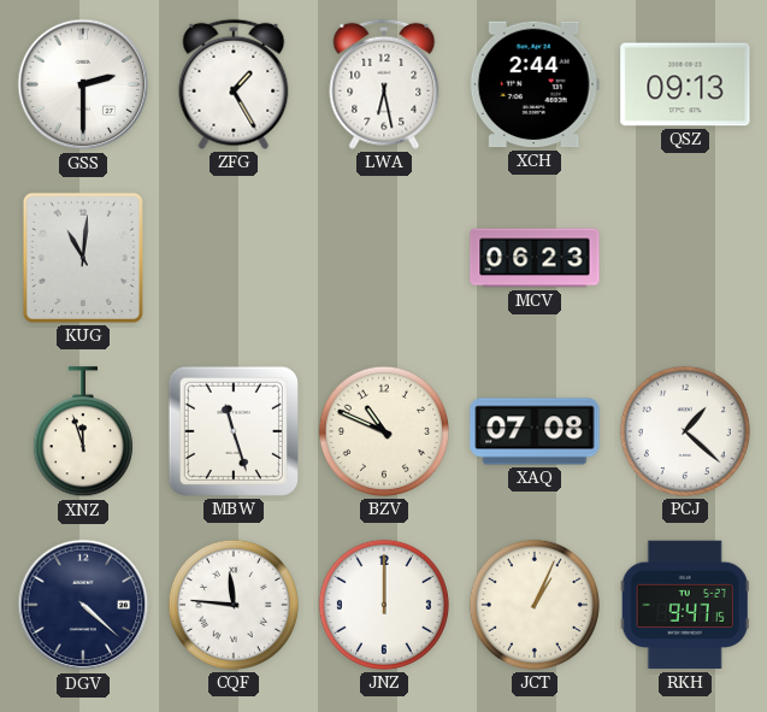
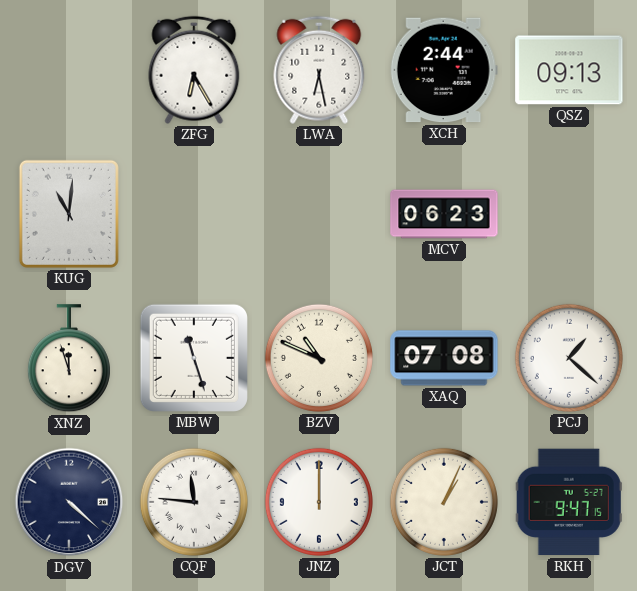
GSS: 2:30 -> none
ZFG: 1:25 -> 6:25
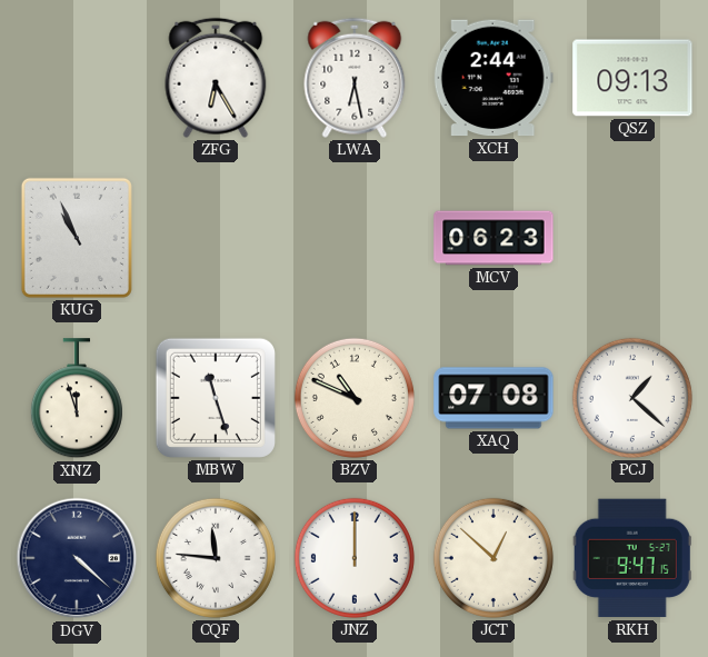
KUG: 11:01 -> 10:56
JCT: 1:04 -> 12:52
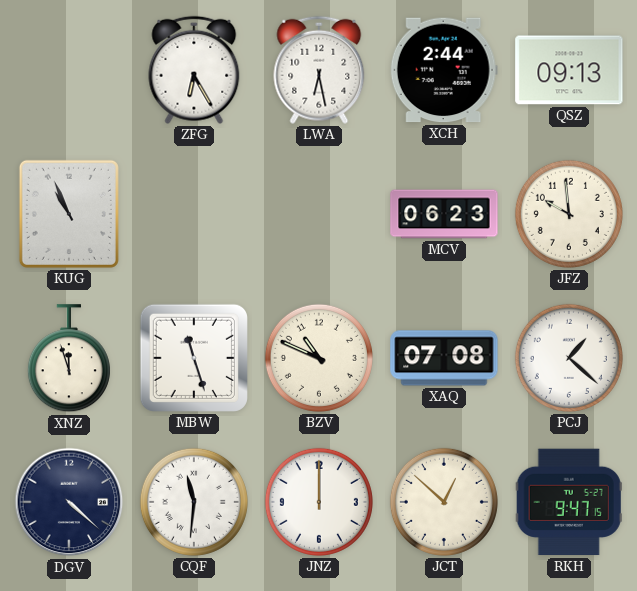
JFZ: none -> 9:59
CQF: 11:46 -> 11:31
